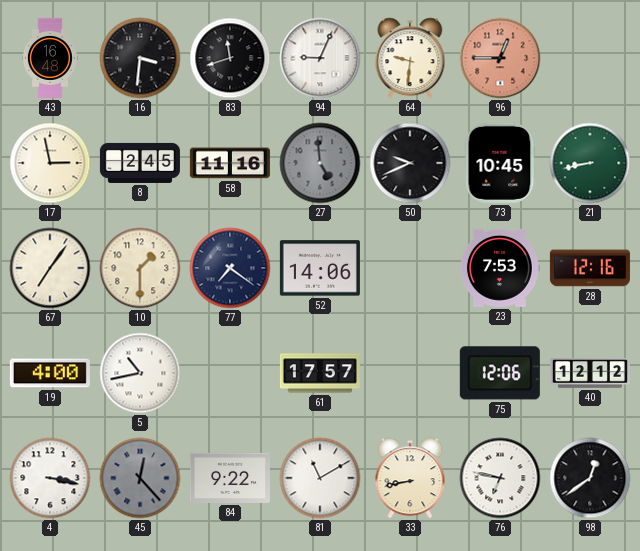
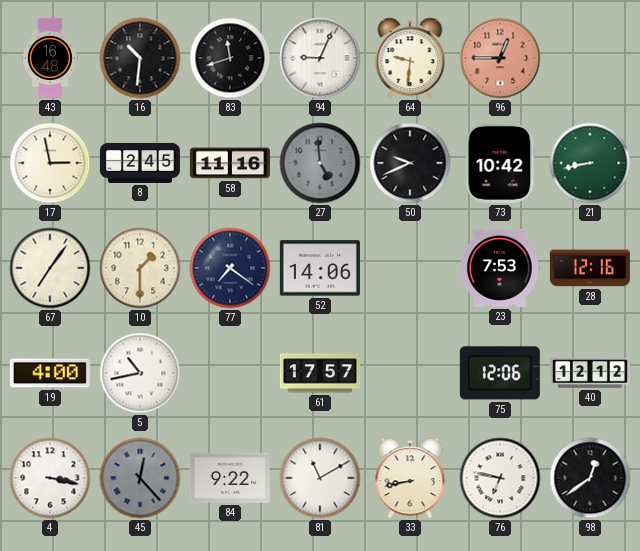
16: 3:31 -> 10:31
73: 10:45 -> 10:42
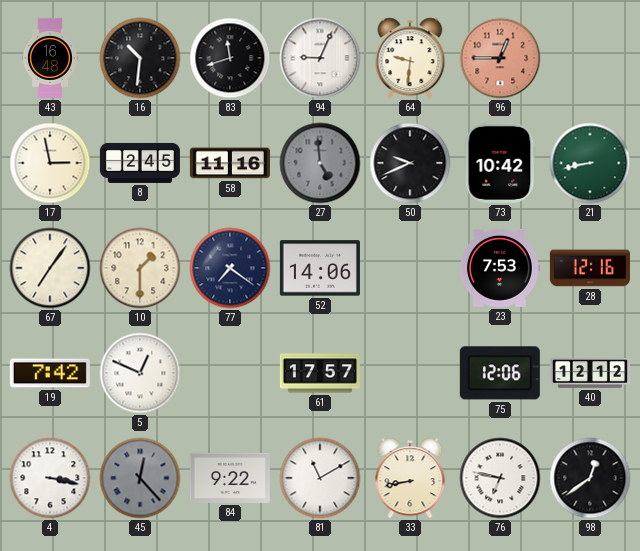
19: 4:00 -> 7:42
5: 10:43 -> 12:49
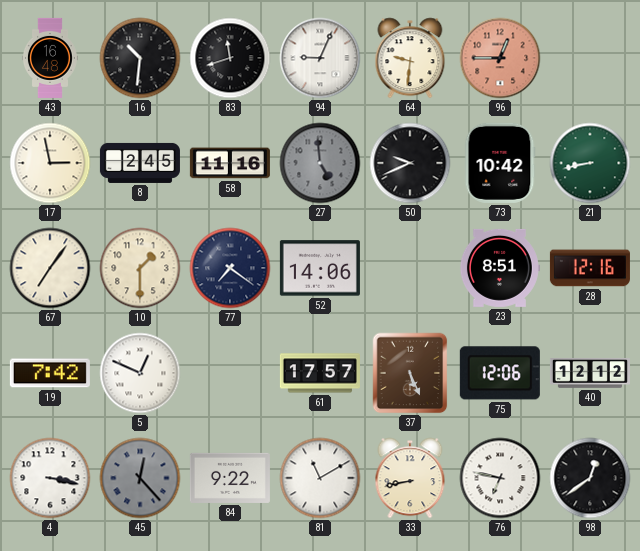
23: 7:53 -> 8:51
37: none -> 5:26
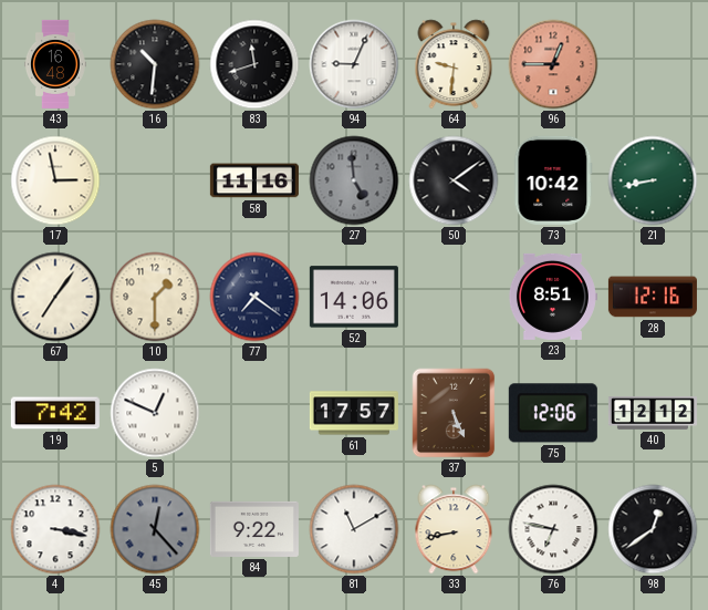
8: 2:45 -> none
50: 9:41 -> 4:09
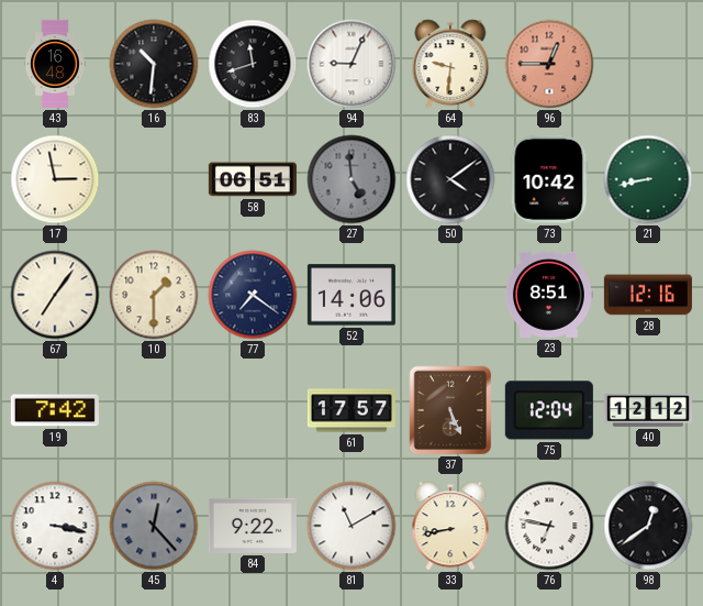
58: 11:16 -> 06:51
5: 12:49 -> none
75: 12:06 -> 12:04
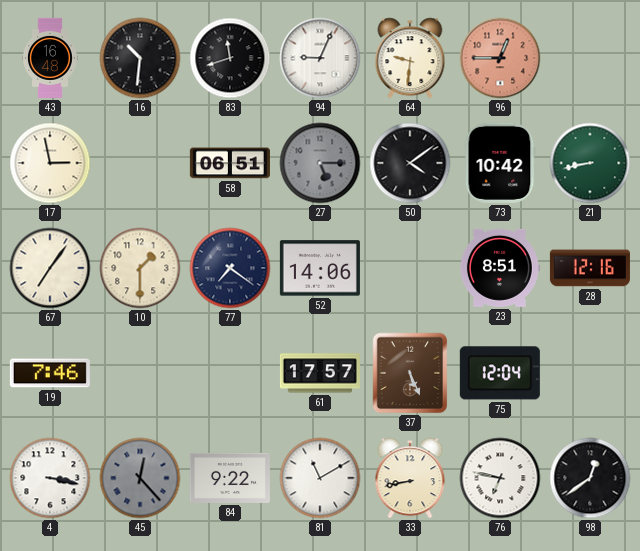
27: 4:59 -> 5:15
19: 7:42 -> 7:46
40: 12:12 -> none
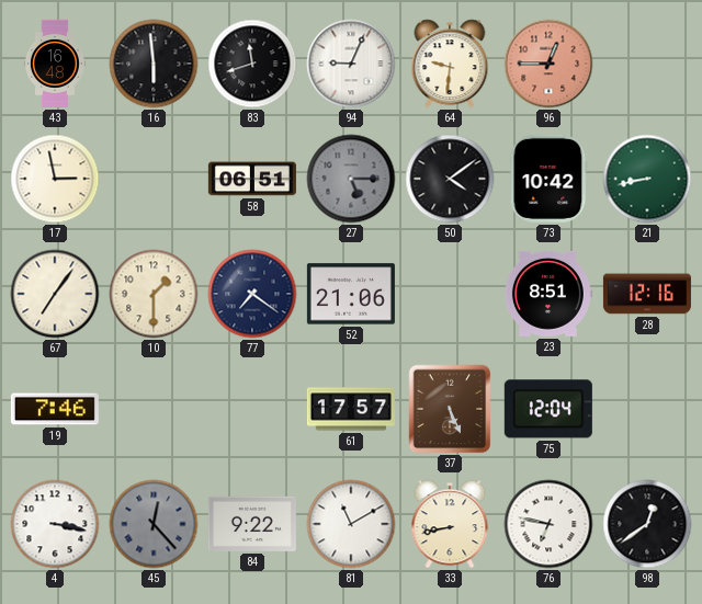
16: 10:31 -> 5:59
52: 14:06 -> 21:06
